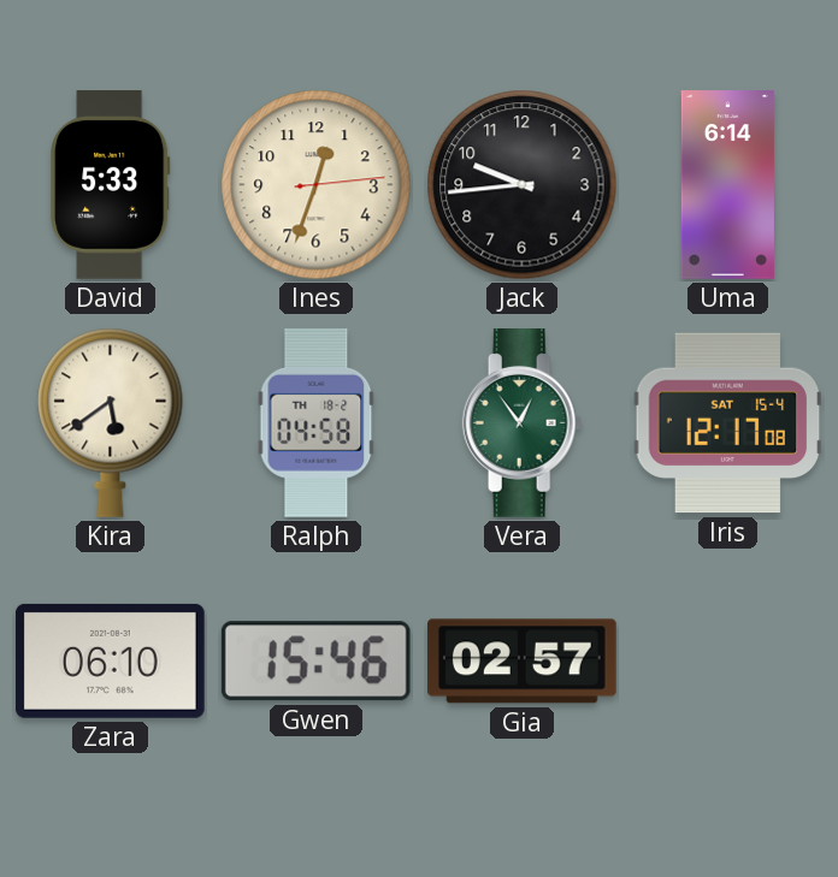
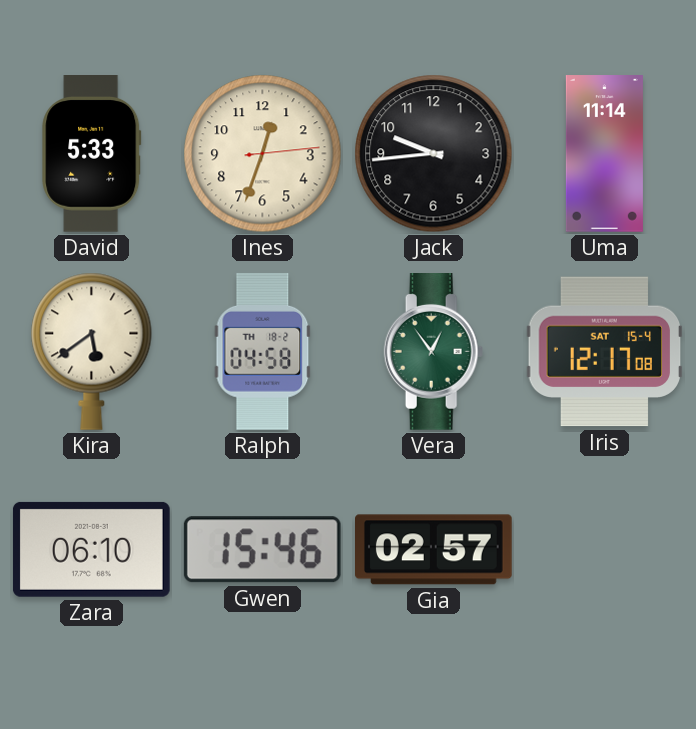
Uma: 6:14 -> 11:14
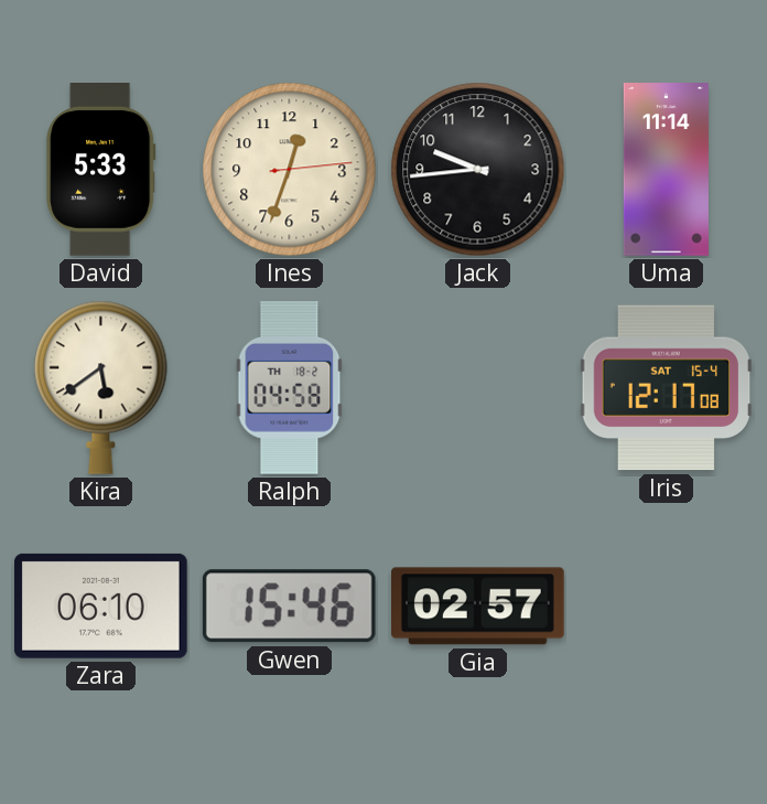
Vera: 12:54 -> none
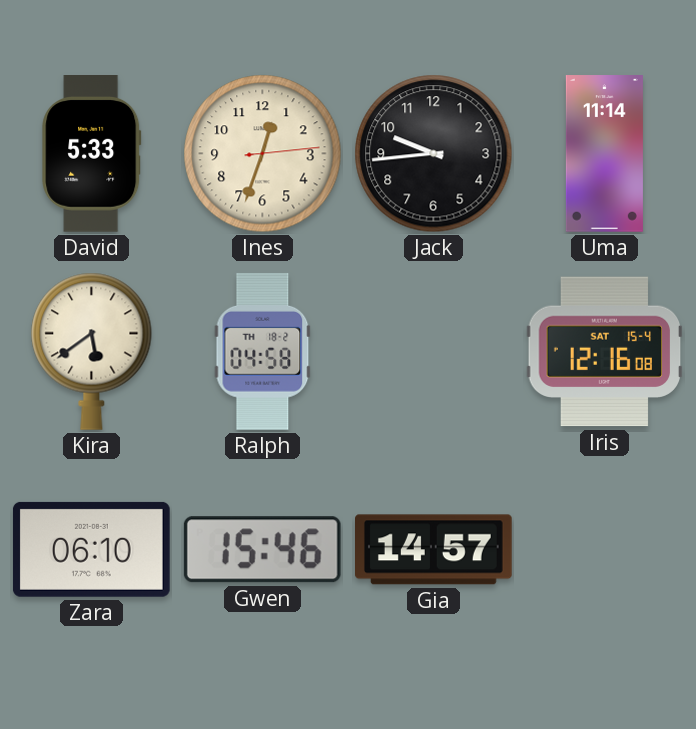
Iris: 12:17 -> 12:16
Gia: 02:57 -> 14:57
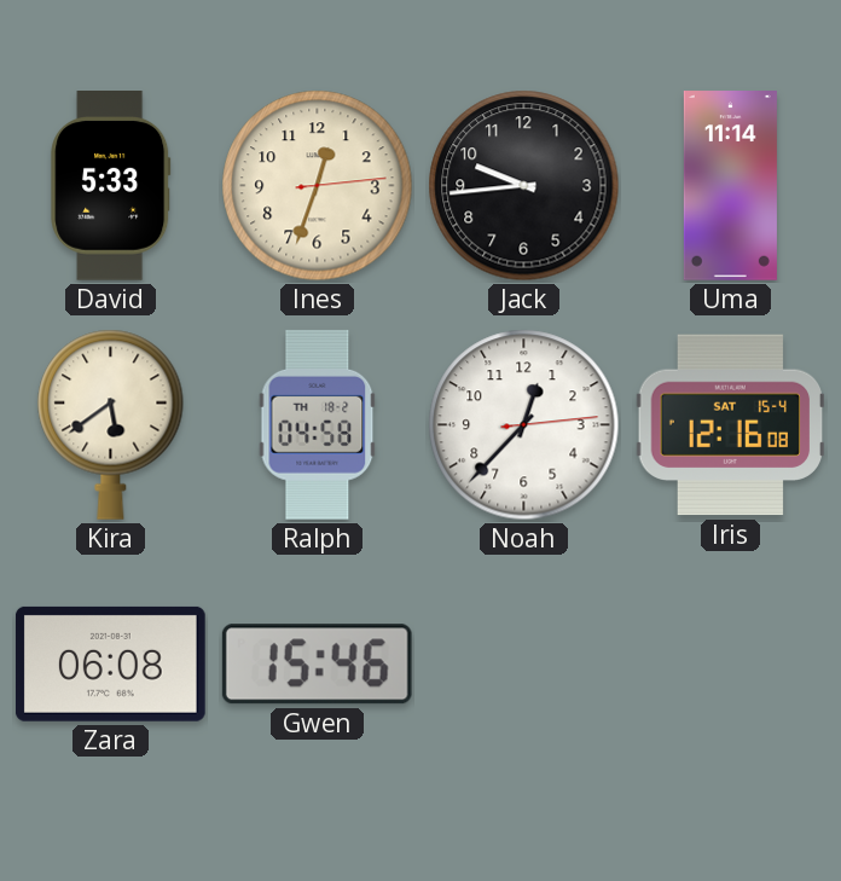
Noah: none -> 12:37
Zara: 06:10 -> 06:08
Gia: 14:57 -> none
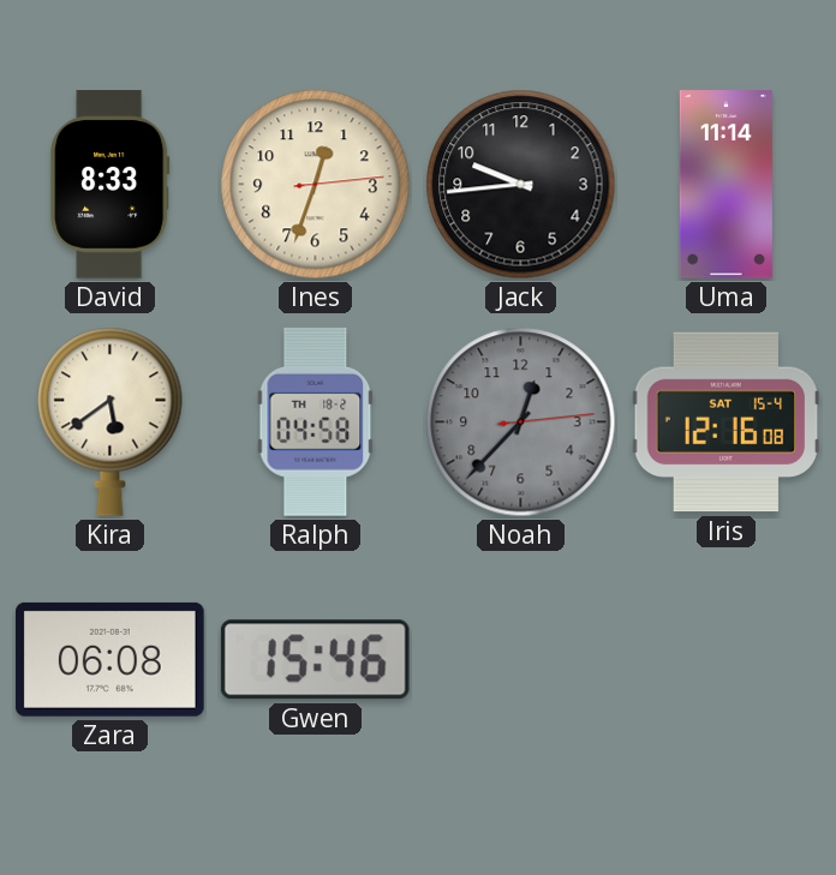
David: 5:33 -> 8:33
Noah dial: white -> grey
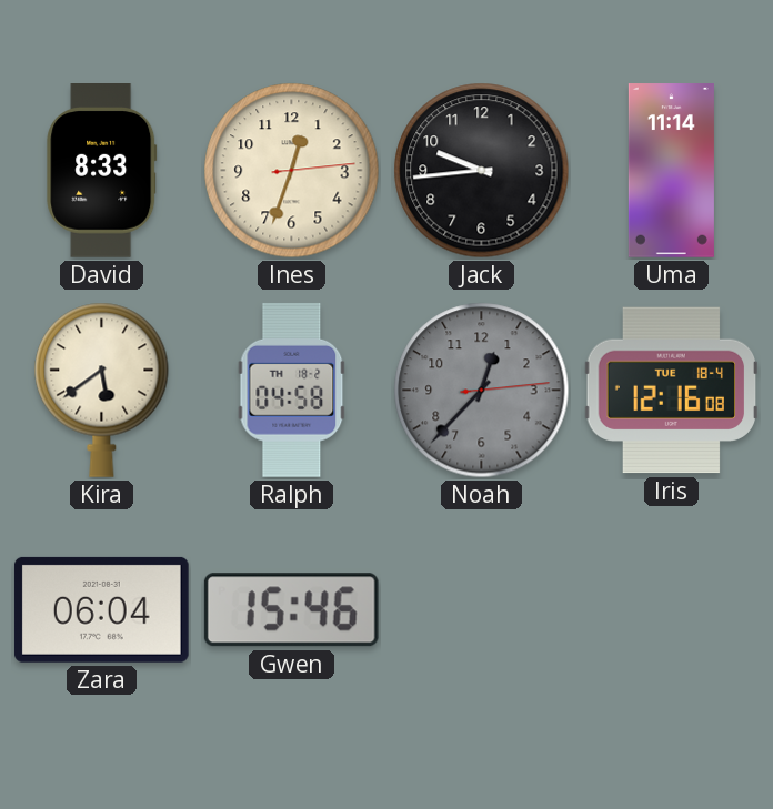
Iris date: SAT 15-4 -> TUE 18-4
Zara: 06:08 -> 06:04
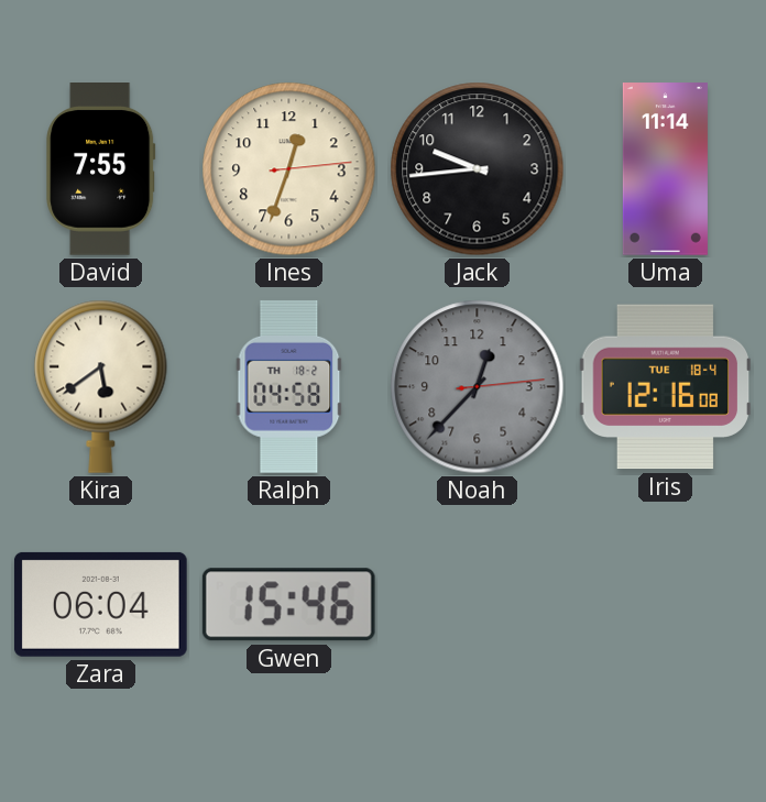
David: 8:33 -> 7:55
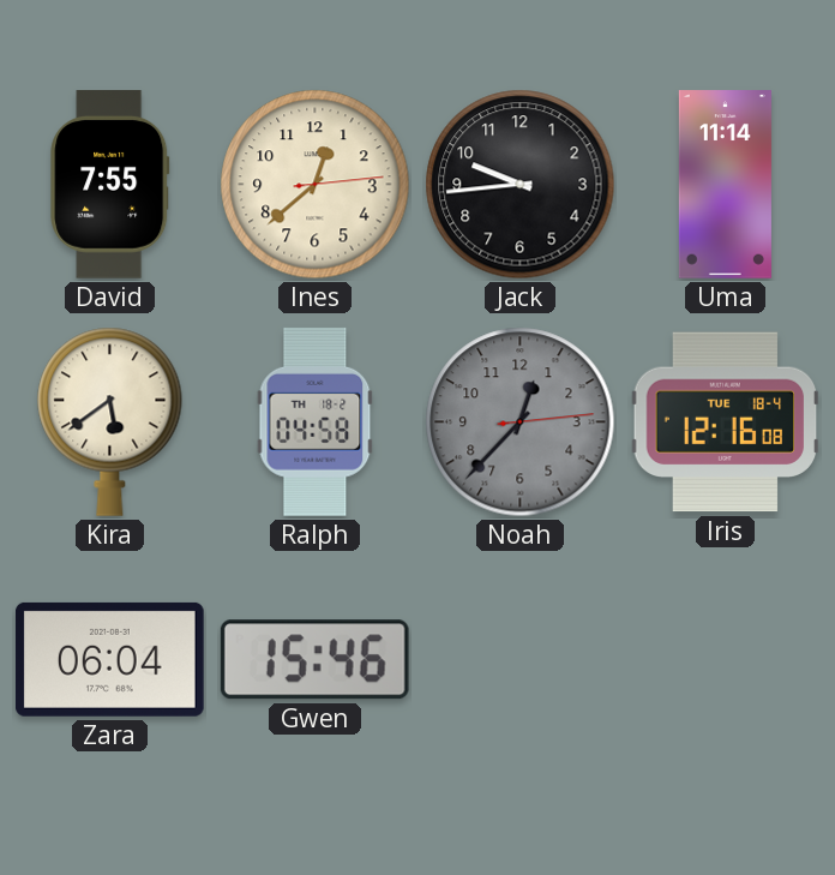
Ines: 12:33 -> 12:38
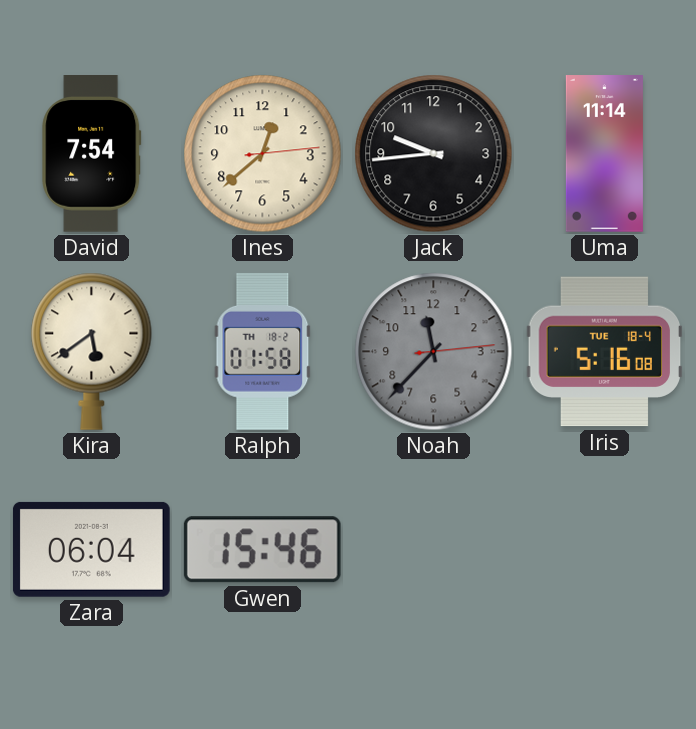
David: 7:55 -> 7:54
Ralph: 04:58 -> 01:58
Noah: 12:37 -> 11:37
Iris: 12:16 -> 5:16
